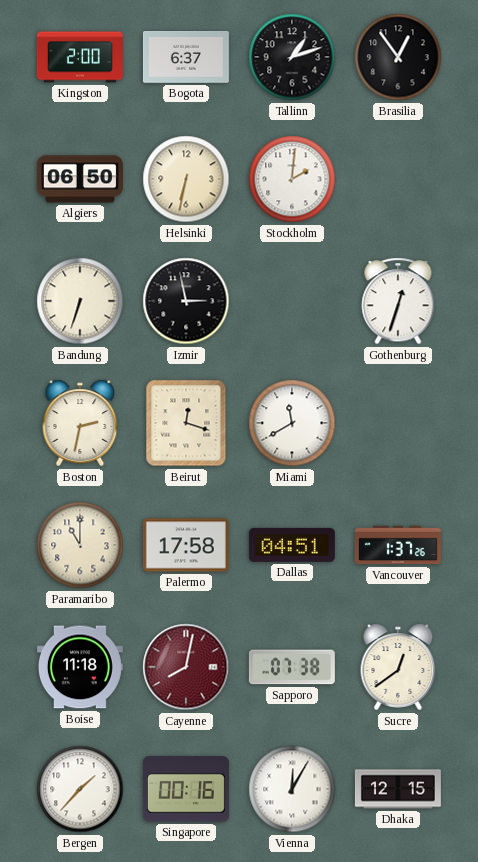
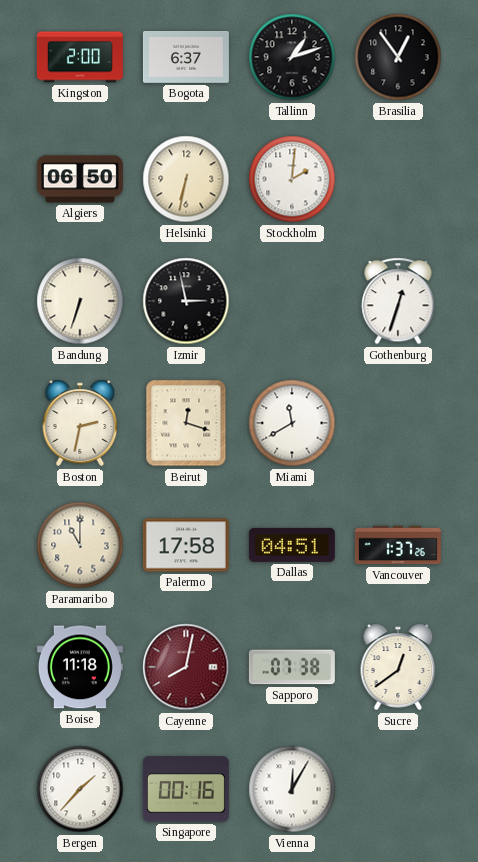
Dhaka: 12:15 -> none
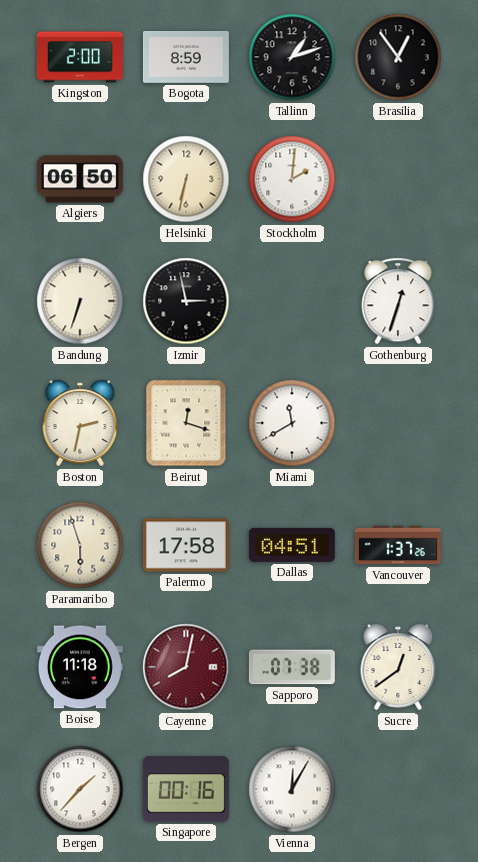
Bogota: 6:37 -> 8:59
Paramaribo: 11:00 -> 5:57
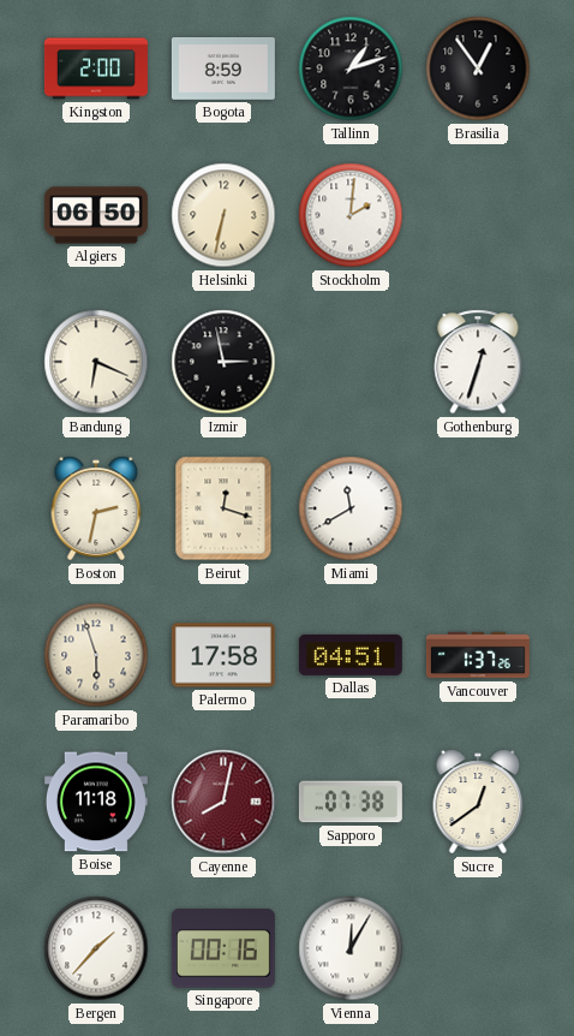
Bandung: 6:33 -> 6:19
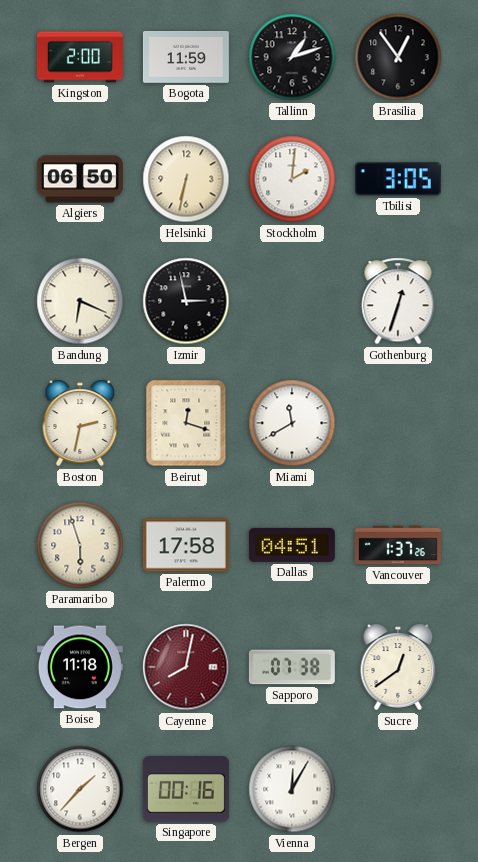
Bogota: 8:59 -> 11:59
Tbilisi: none -> 3:05
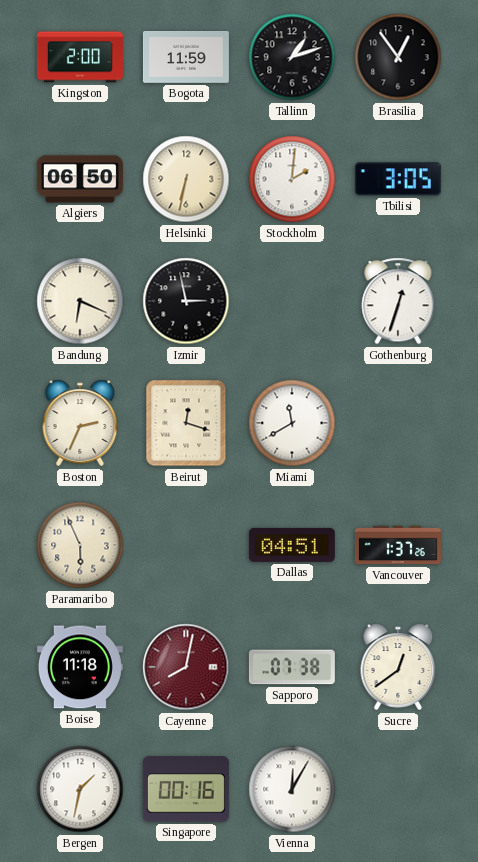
Boston: 2:32 -> 2:34
Paramaribo: 5:57 -> 5:56
Palermo: 17:58 -> none
Bergen: 1:37 -> 1:32
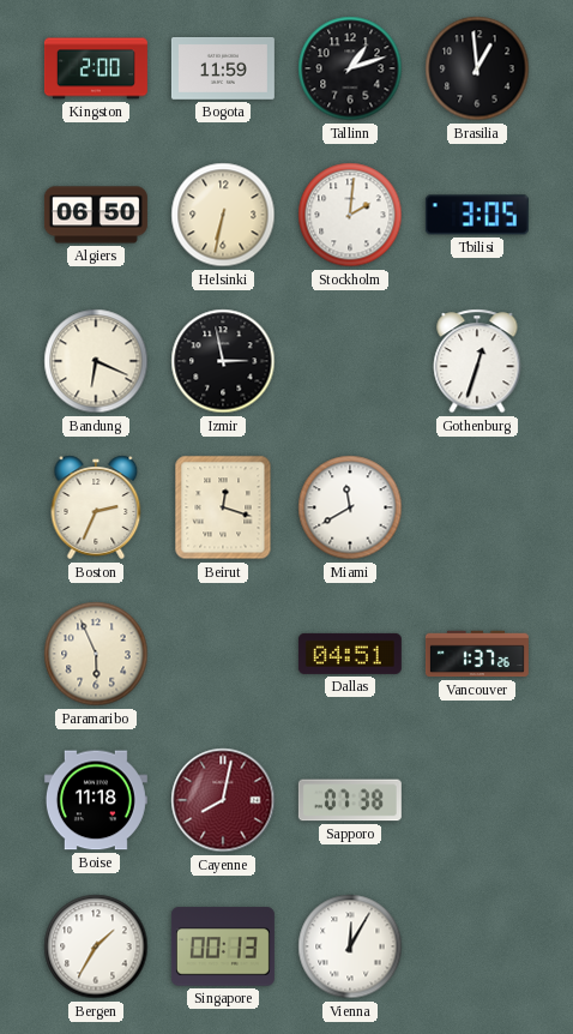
Brasilia: 12:54 -> 12:59
Sucre: 12:39 -> none
Bergen: 1:32 -> 1:35
Singapore: 00:16 -> 00:13
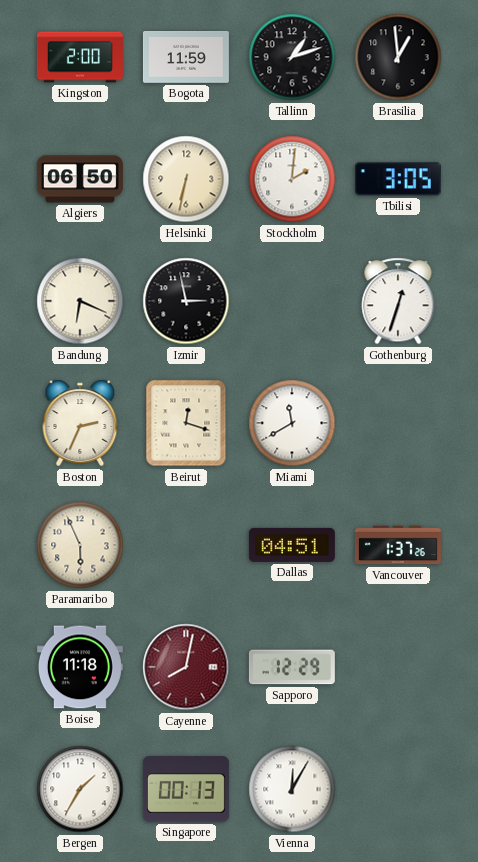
Sapporo: 07:38 -> 12:29
